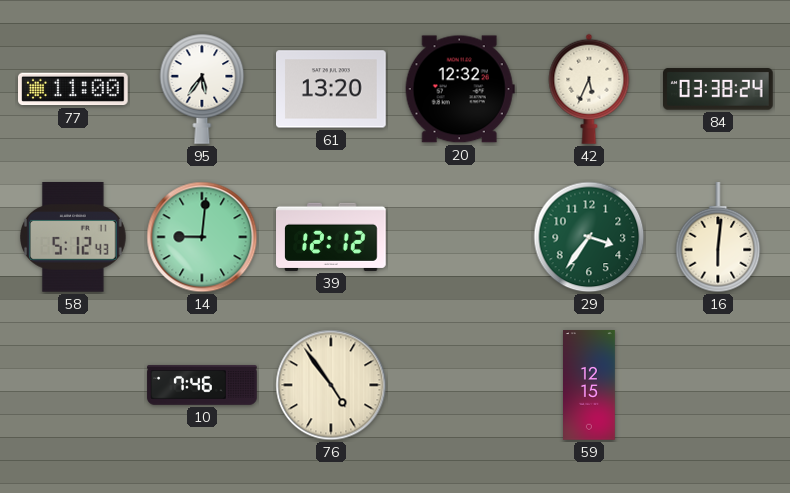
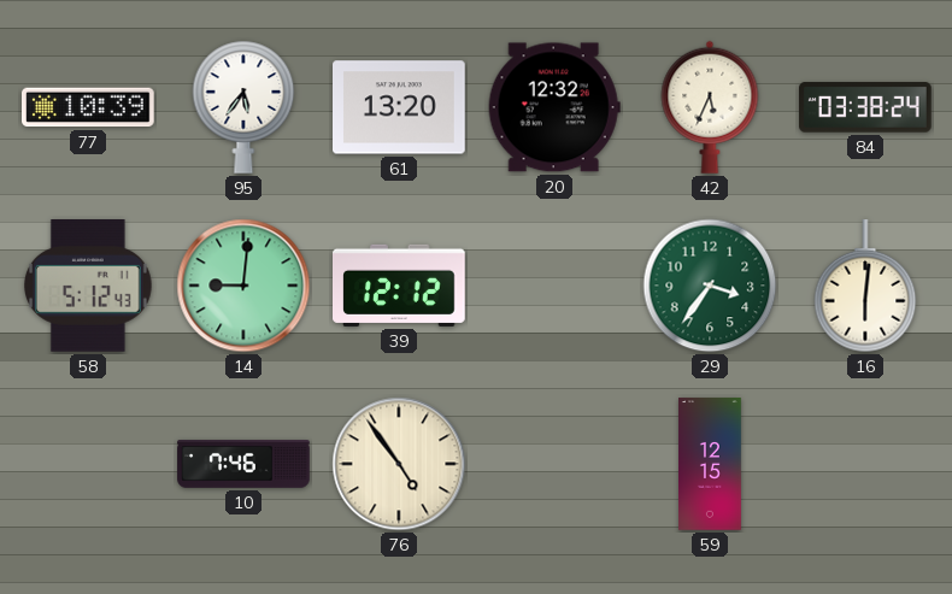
77: 11:00 -> 10:39
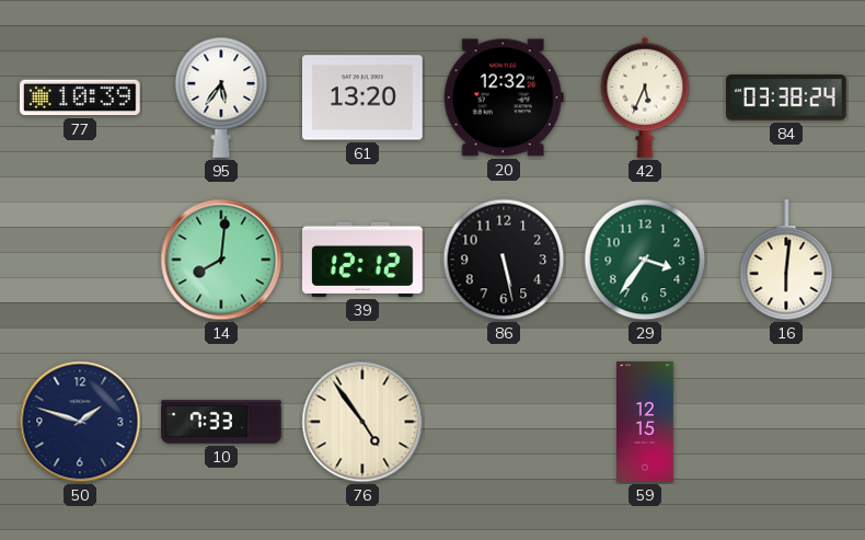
58: 5:12 -> none
14: 9:01 -> 8:01
86: none -> 5:28
50: none -> 1:48
10: 7:46 -> 7:33
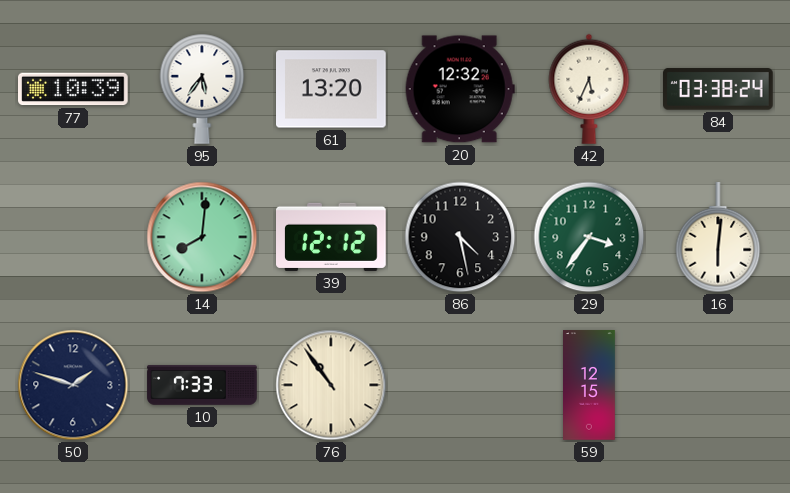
86: 5:28 -> 4:28
76: 4:54 -> 10:54
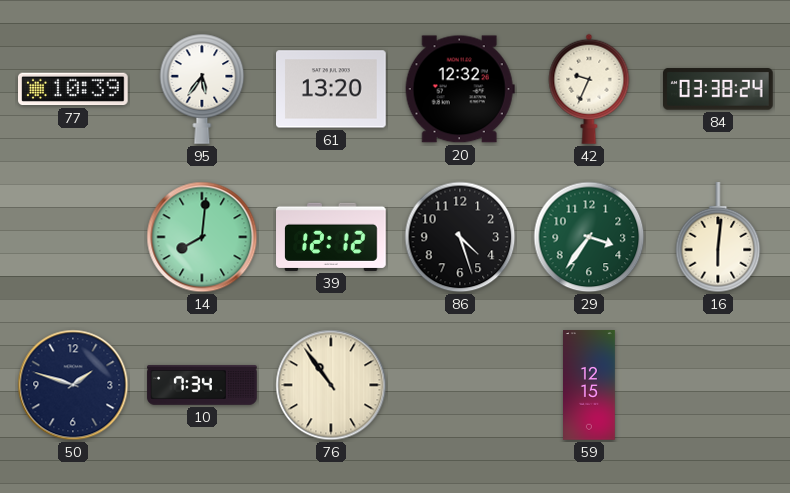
42: 5:34 -> 9:34
86: 4:28 -> 4:27
10: 7:33 -> 7:34
